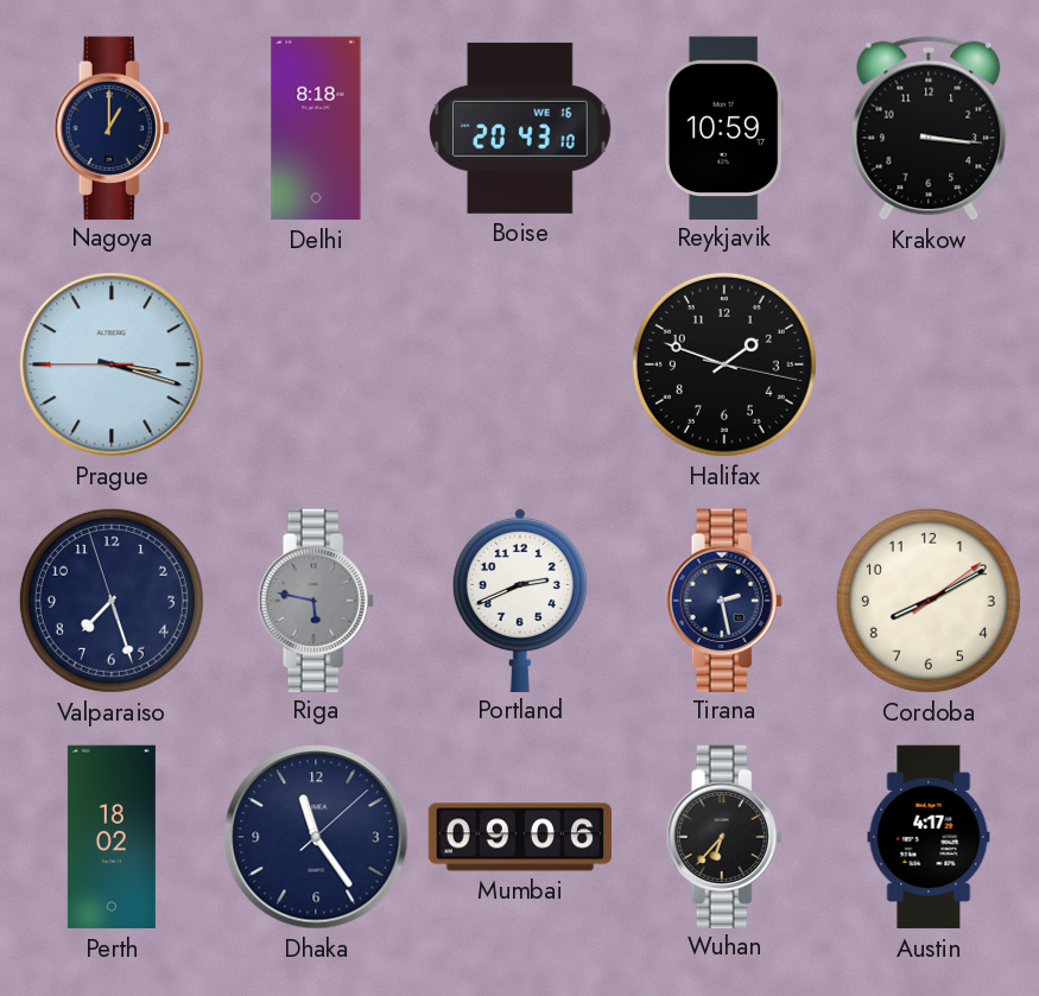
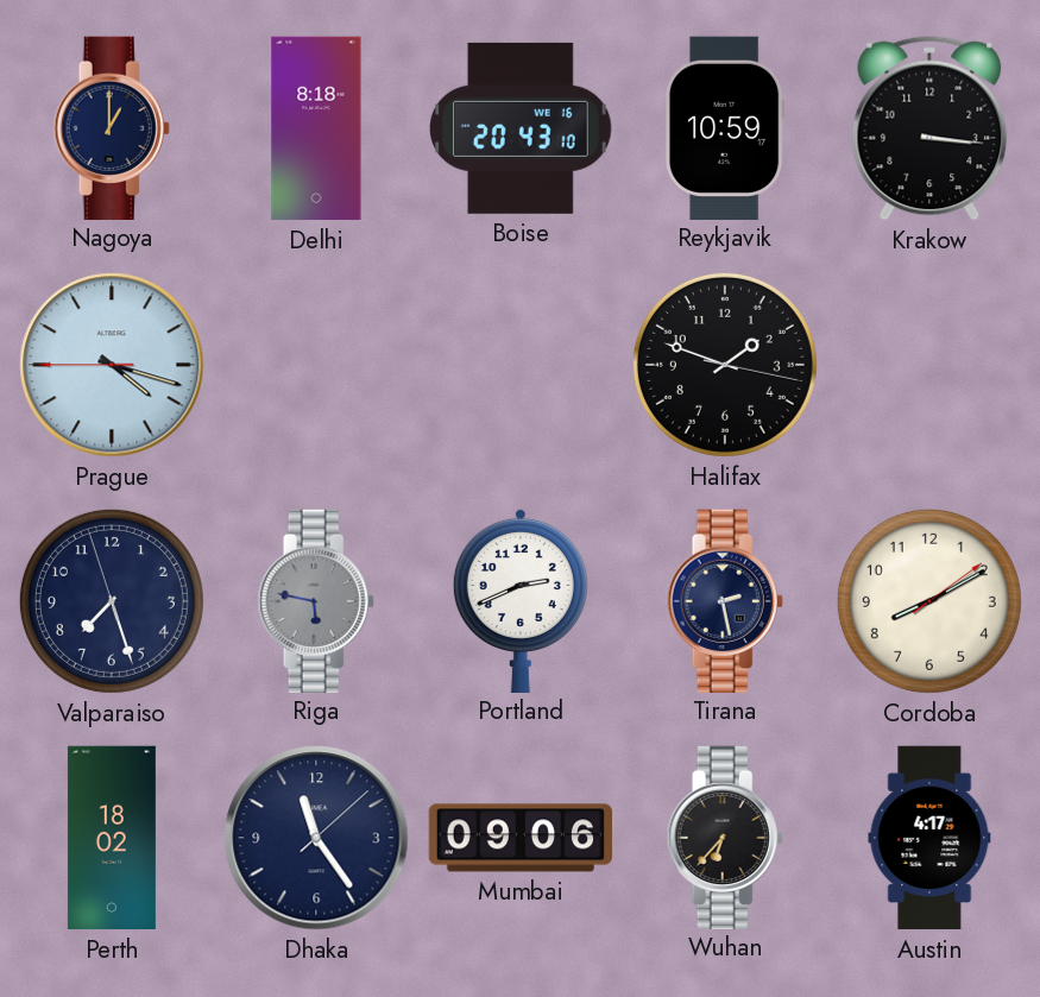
Prague: 3:17 -> 4:17
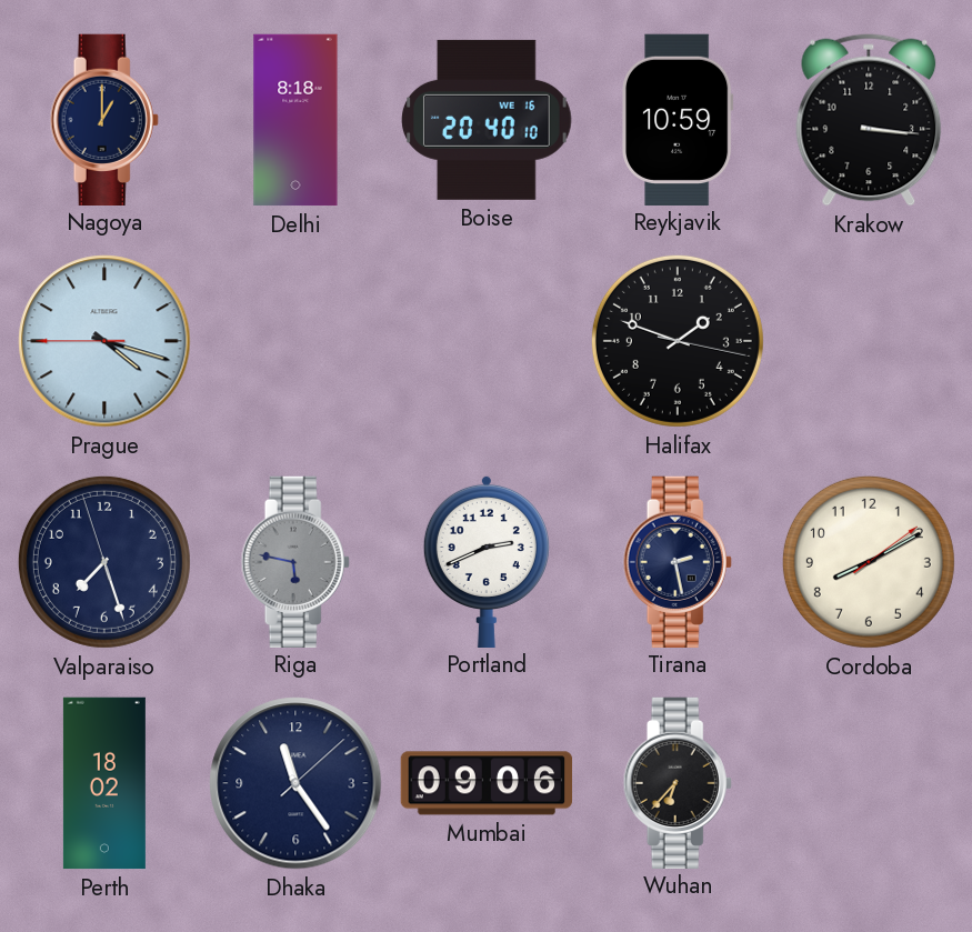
Boise: 20:43 -> 20:40
Austin: 4:17 -> none
